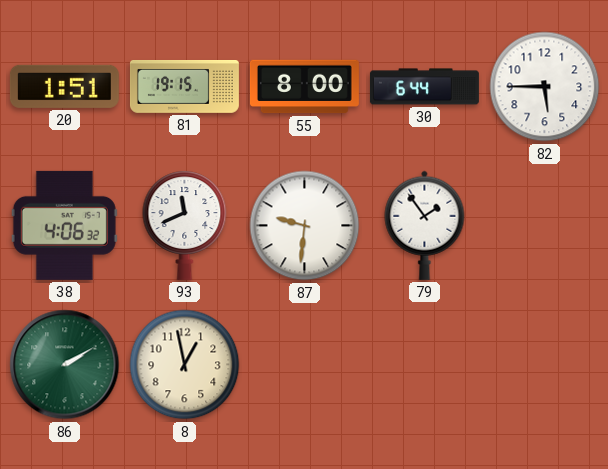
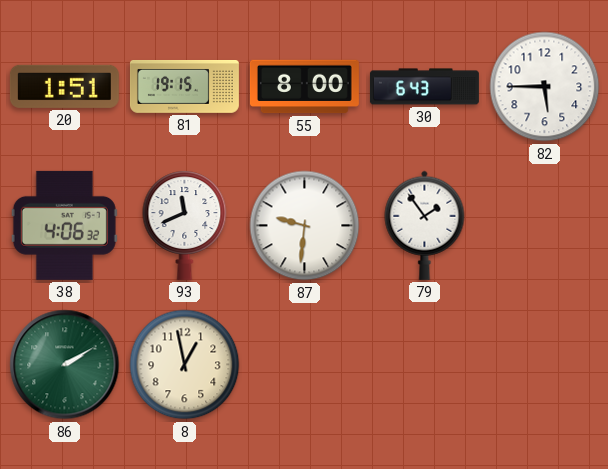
30: 6:44 -> 6:43
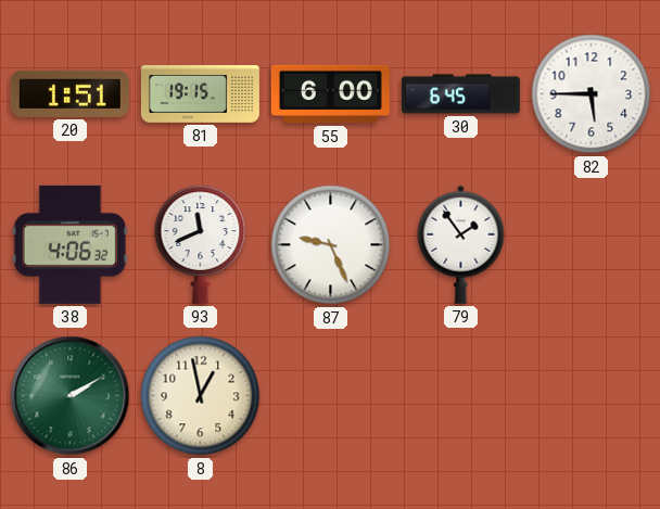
55: 8:00 -> 6:00
30: 6:43 -> 6:45
87: 9:31 -> 9:26
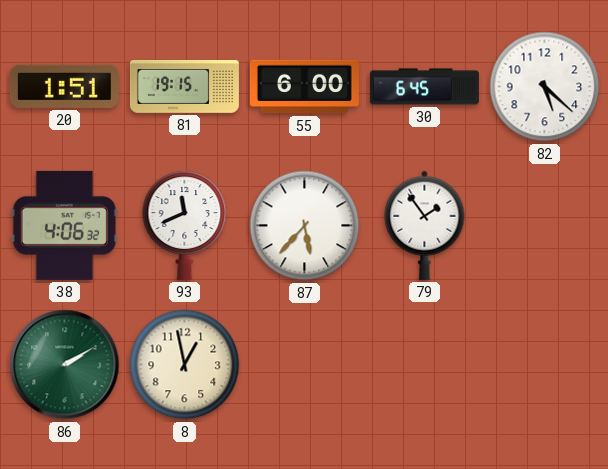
82: 5:45 -> 5:22
87: 9:26 -> 5:37
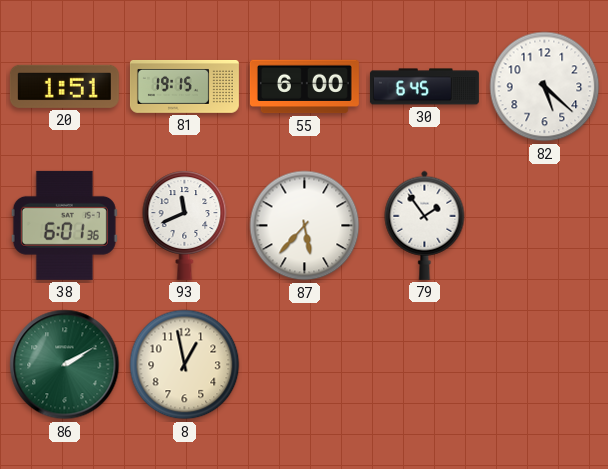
38: 4:06 -> 6:01
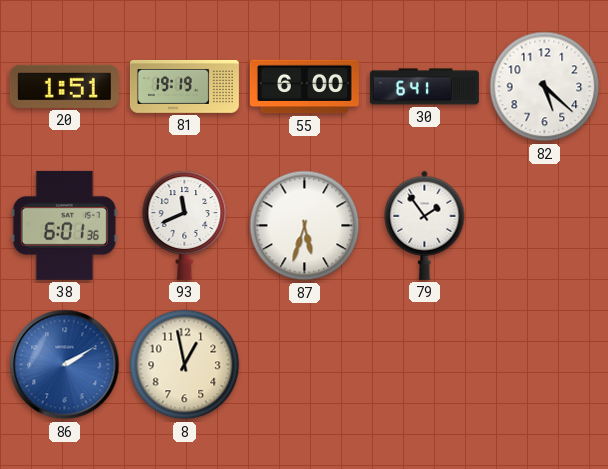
81: 19:15 -> 19:19
30: 6:45 -> 6:41
87: 5:37 -> 5:33
86 dial: green -> blue
